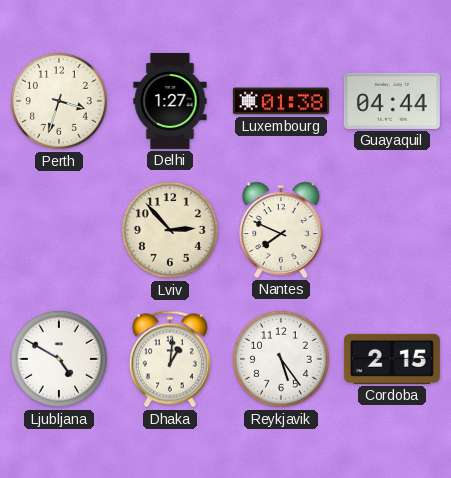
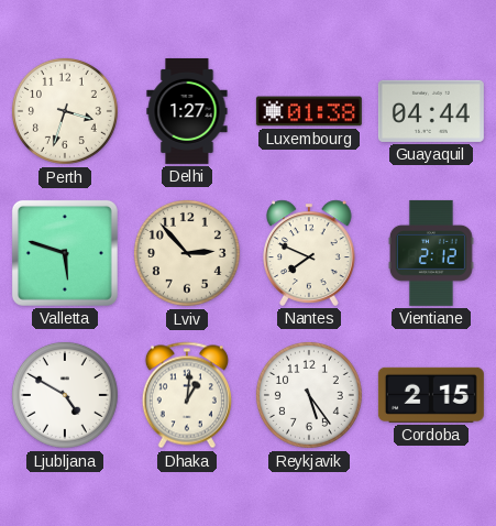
Valletta: none -> 5:48
Vientiane: none -> 2:12
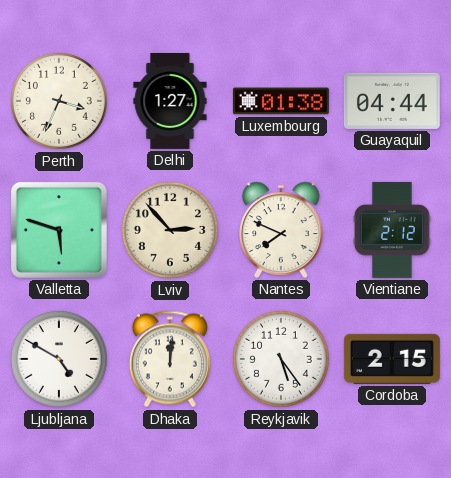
Perth: 3:33 -> 3:34
Dhaka: 1:01 -> 12:01
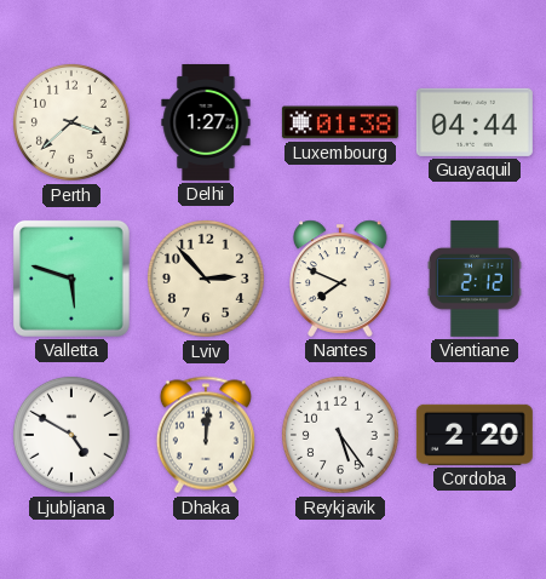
Perth: 3:34 -> 3:38
Cordoba: 2:15 -> 2:20
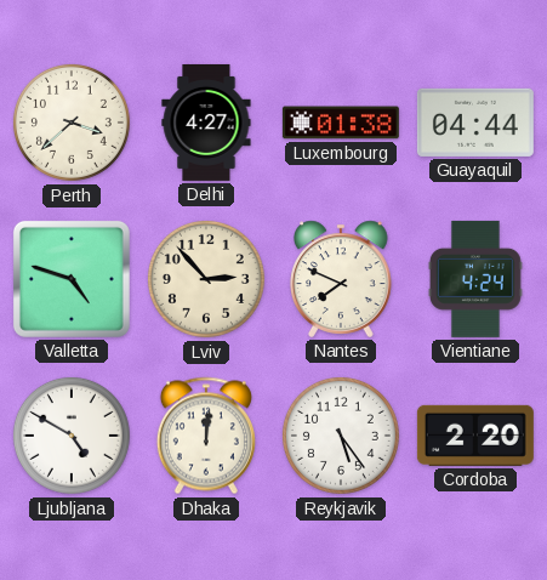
Delhi: 1:27 -> 4:27
Valletta: 5:48 -> 4:48
Vientiane: 2:12 -> 4:24
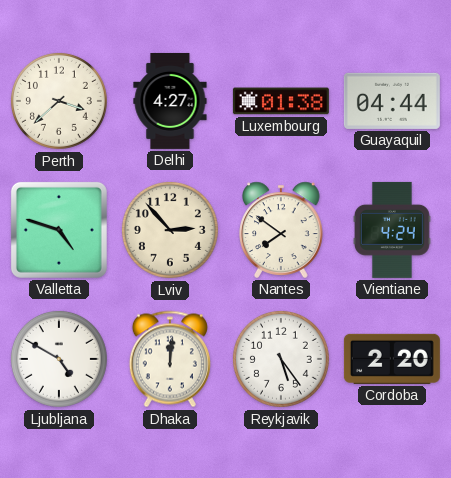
Nantes: 7:49 -> 7:51
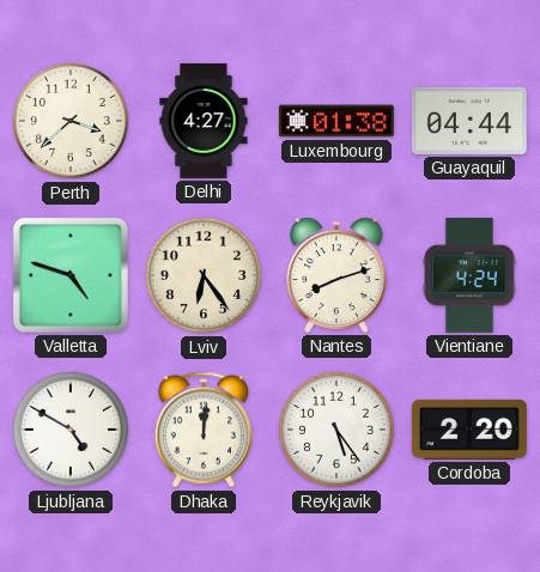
Lviv: 2:53 -> 6:24
Nantes: 7:51 -> 8:12
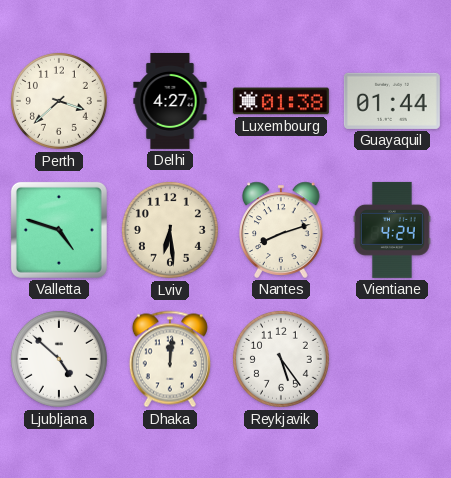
Guayaquil: 04:44 -> 01:44
Lviv: 6:24 -> 6:29
Ljubljana: 4:50 -> 4:52
Cordoba: 2:20 -> none
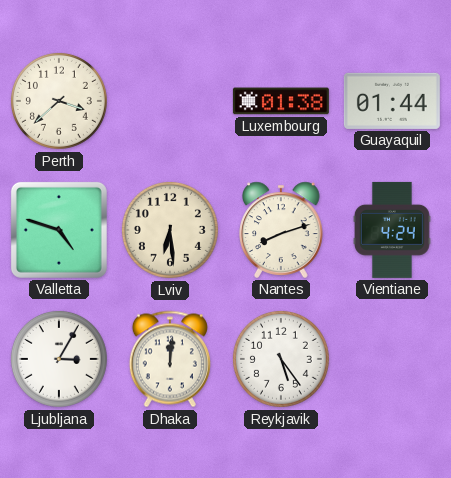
Delhi: 4:27 -> none
Ljubljana: 4:52 -> 3:05
